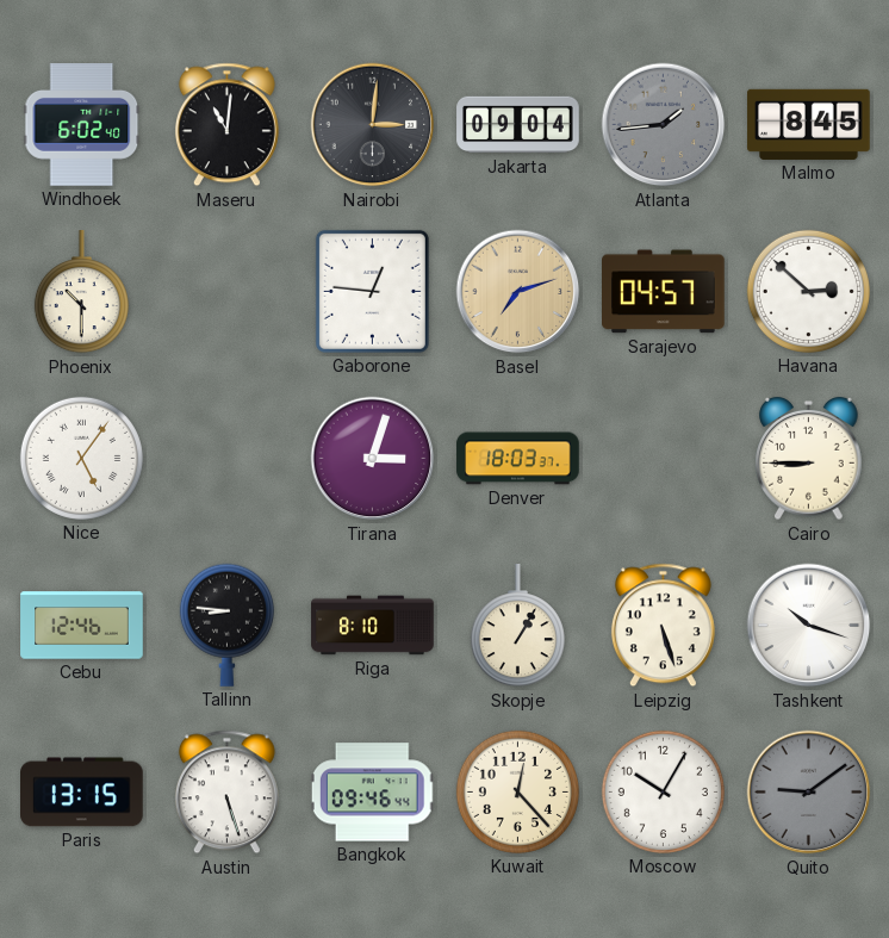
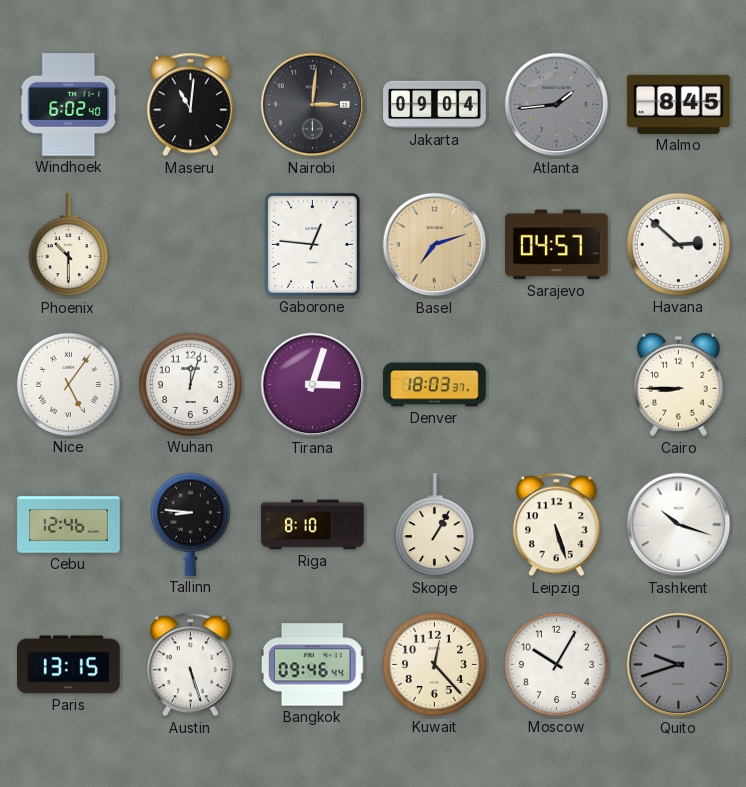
Wuhan: none -> 12:03
Quito: 9:09 -> 9:42
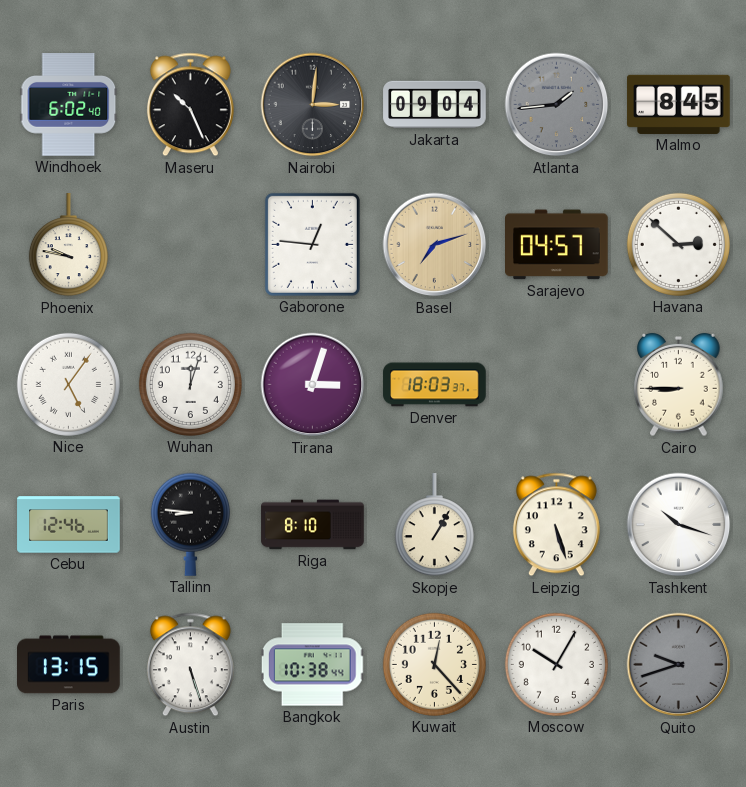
Maseru: 11:01 -> 10:26
Phoenix: 10:30 -> 9:47
Bangkok: 09:46 -> 10:38
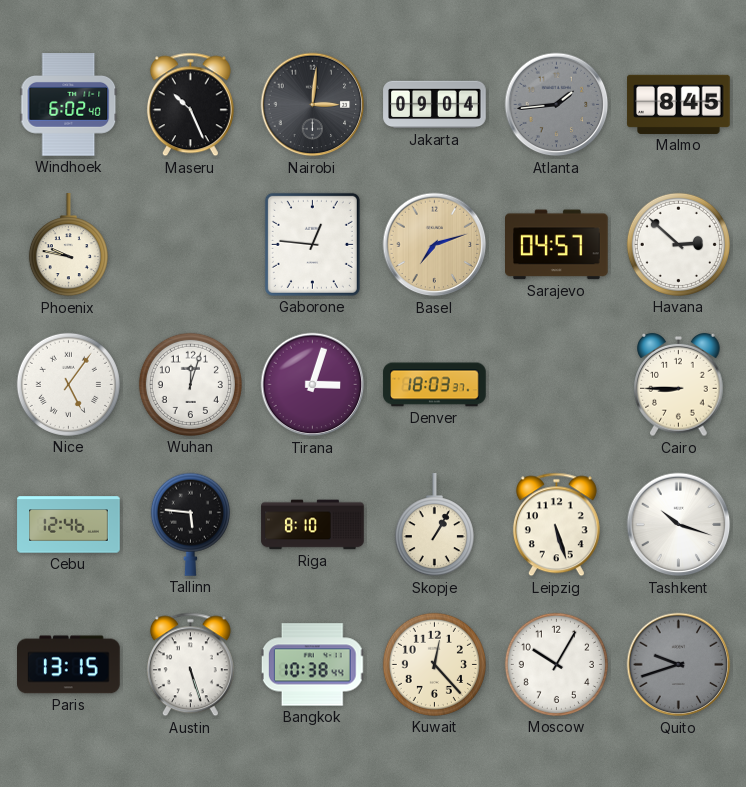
Tallinn: 8:46 -> 5:46
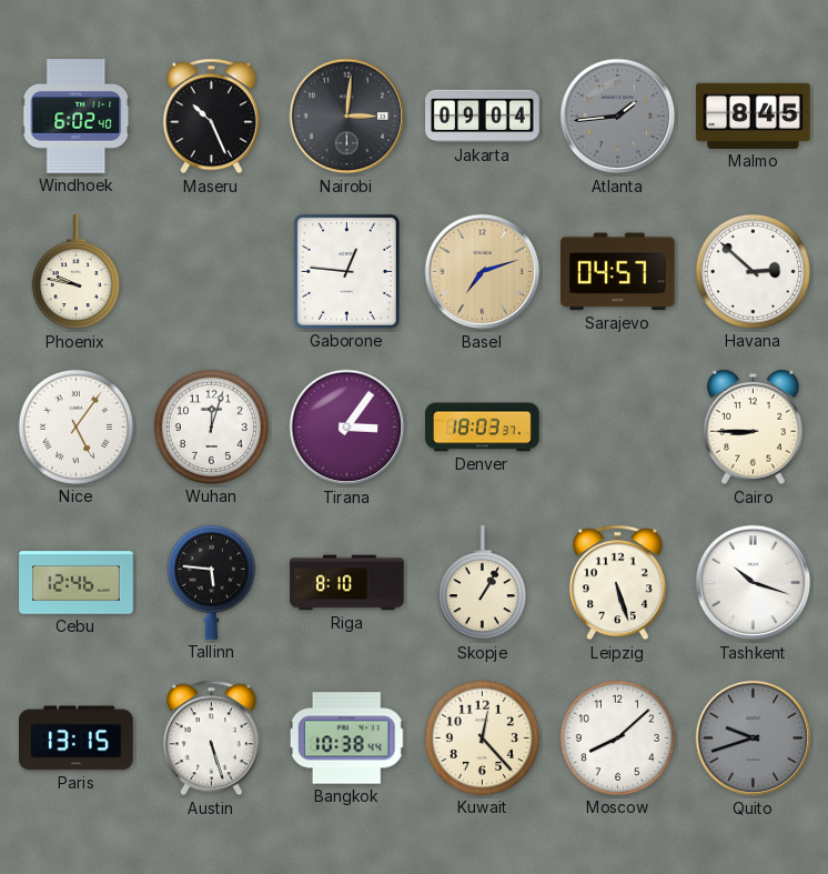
Tirana: 3:03 -> 3:06
Moscow: 10:05 -> 8:08
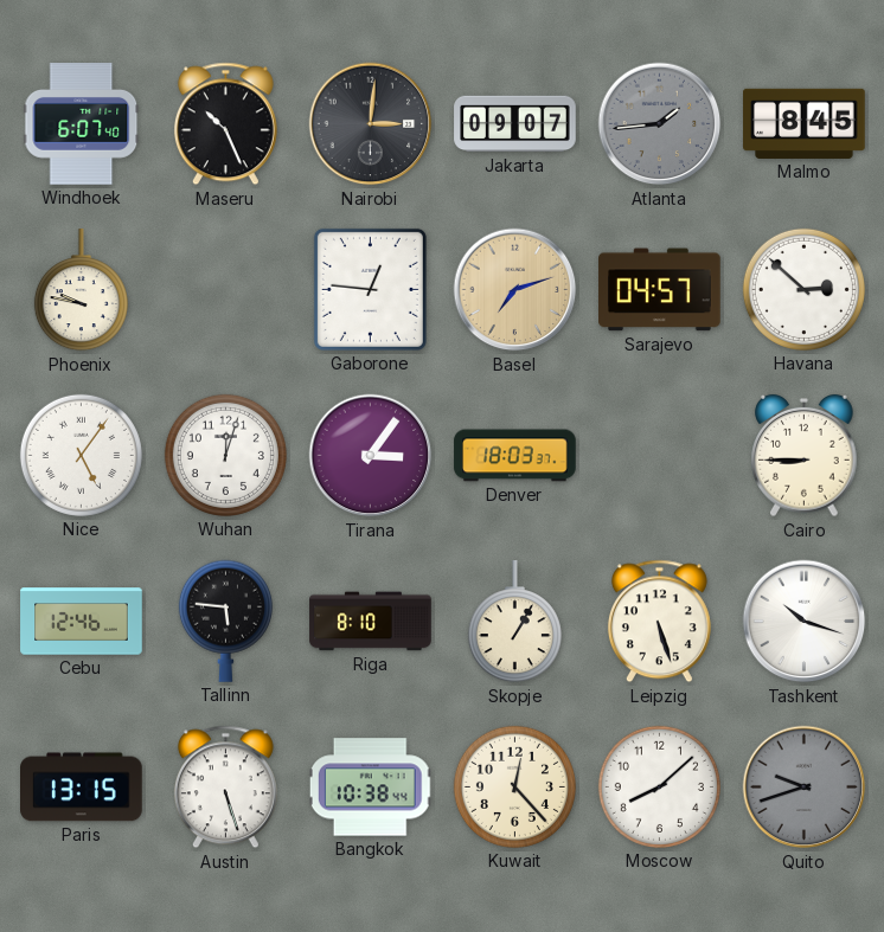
Windhoek: 6:02 -> 6:07
Jakarta: 09:04 -> 09:07
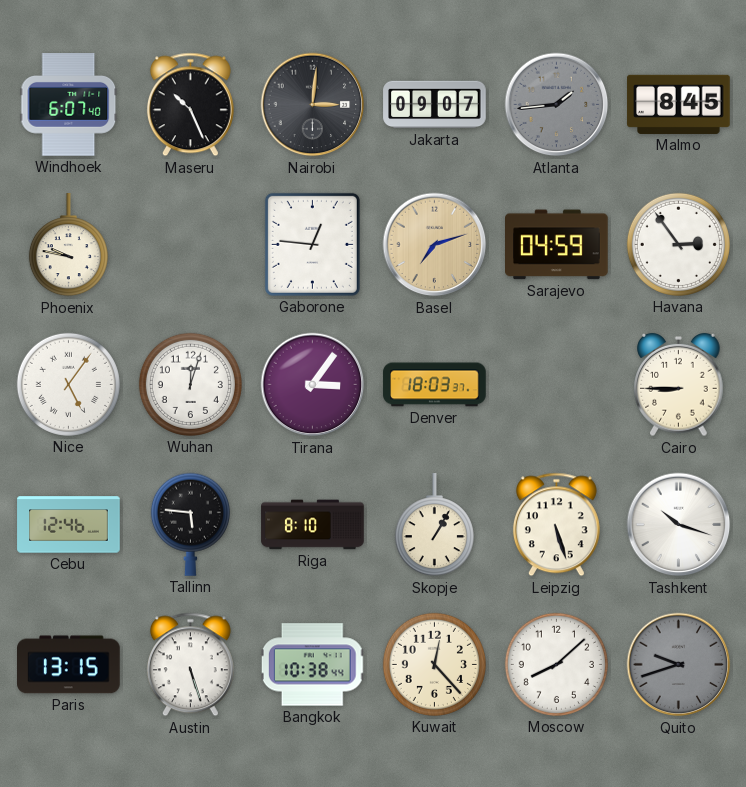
Sarajevo: 04:57 -> 04:59
Havana: 2:52 -> 2:54
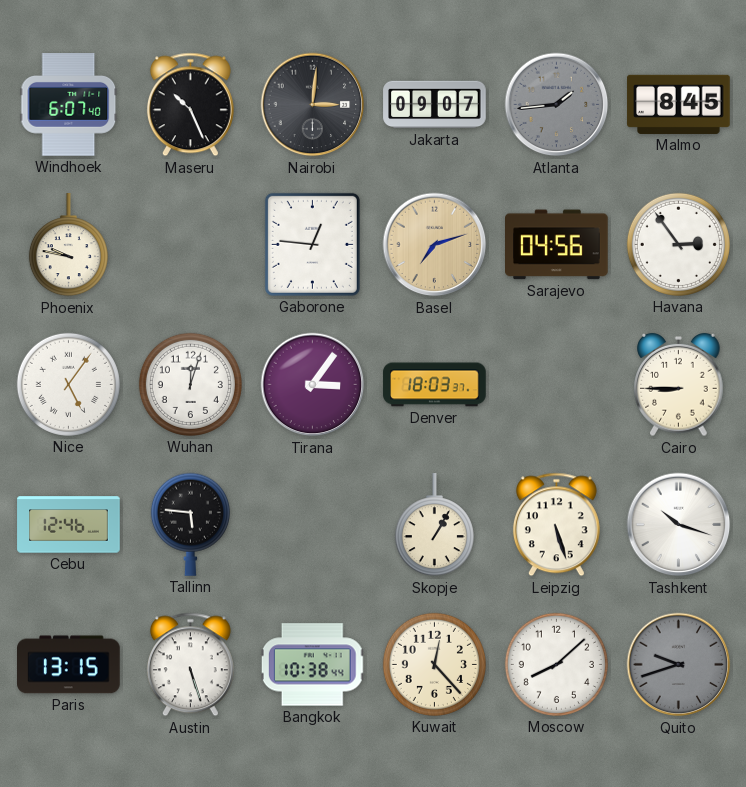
Sarajevo: 04:59 -> 04:56
Riga: 8:10 -> none
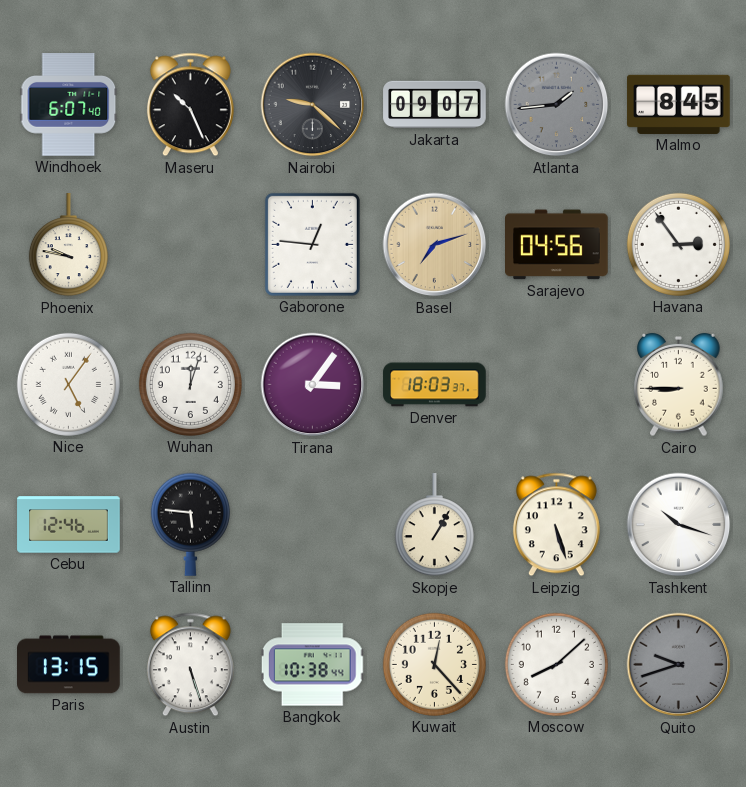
Nairobi: 3:01 -> 9:22
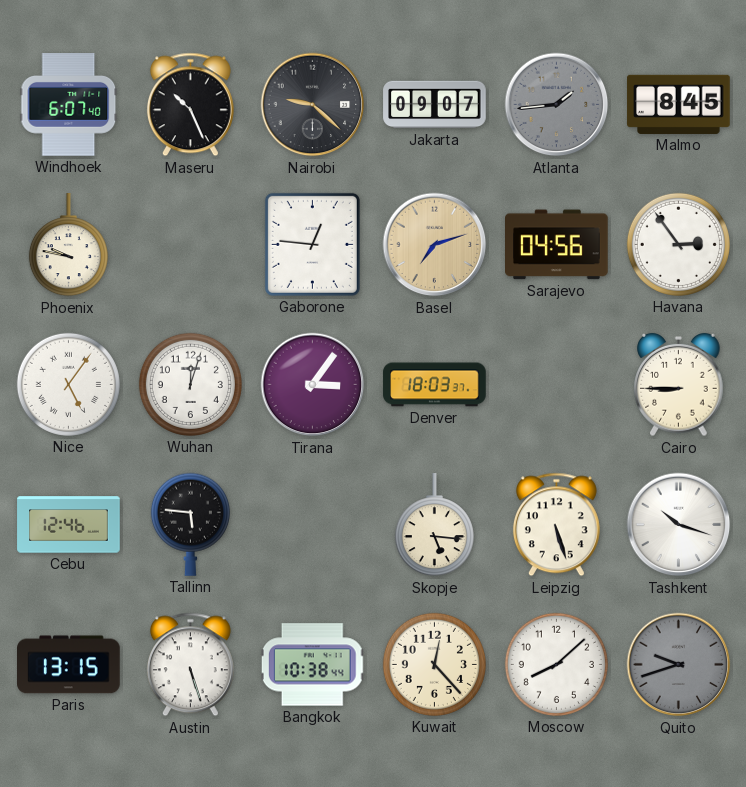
Skopje: 1:05 -> 5:16
